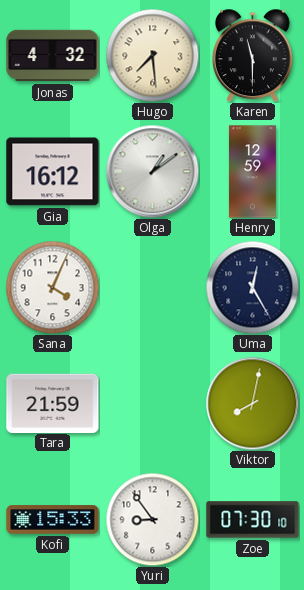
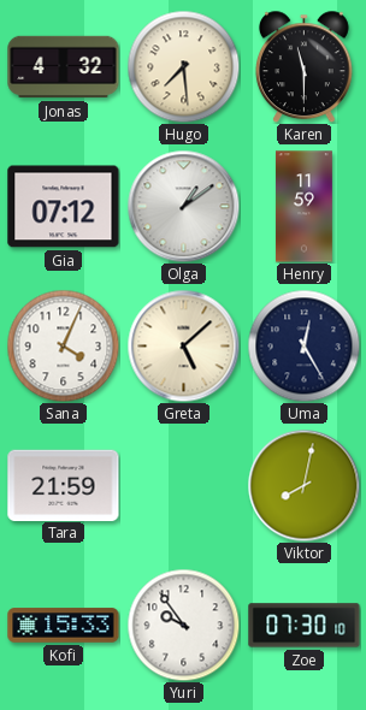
Gia: 16:12 -> 07:12
Henry: 12:59 -> 11:59
Greta: none -> 5:08
Yuri: 8:54 -> 9:54
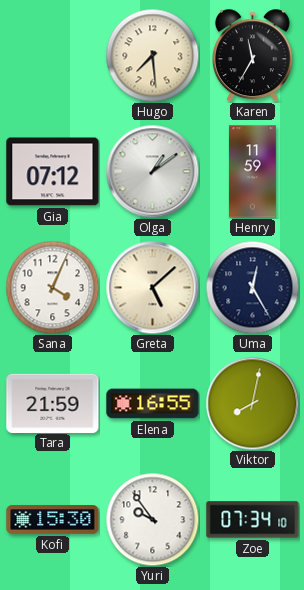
Jonas: 4:32 -> none
Karen: 11:30 -> 11:35
Elena: none -> 16:55
Kofi: 15:33 -> 15:30
Zoe: 07:30 -> 07:34
